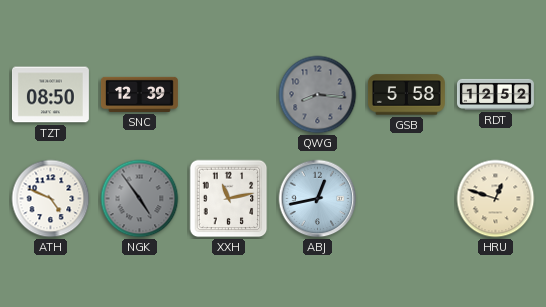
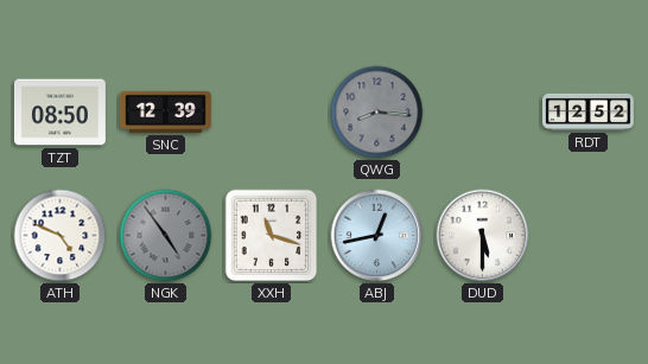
GSB: 5:58 -> none
XXH: 11:13 -> 11:18
DUD: none -> 5:30
HRU: 12:48 -> none
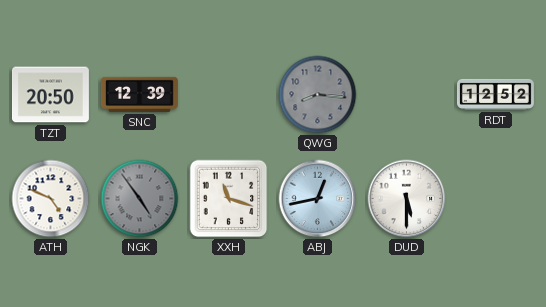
TZT: 08:50 -> 20:50
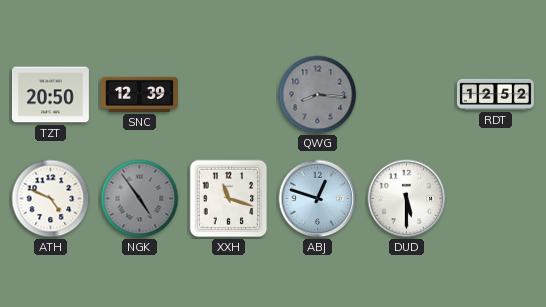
ABJ: 12:43 -> 12:48
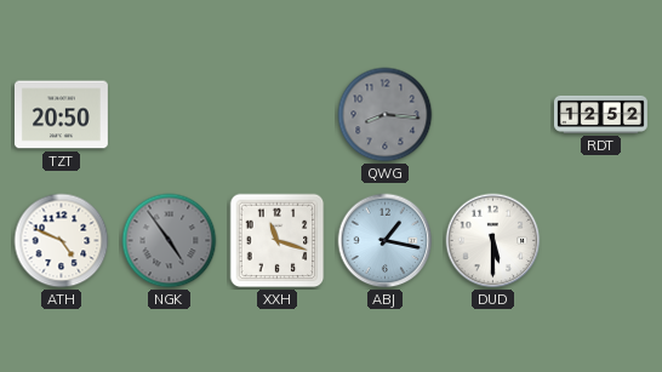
SNC: 12:39 -> none
ABJ: 12:48 -> 1:17
